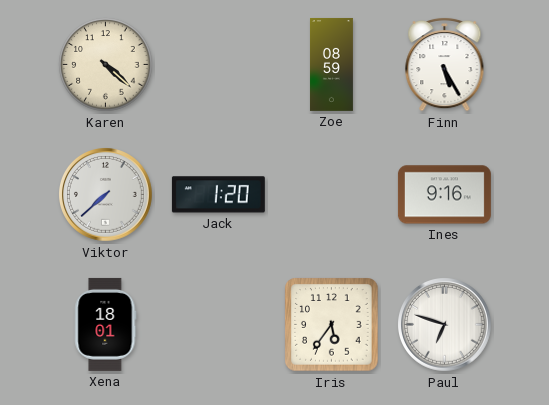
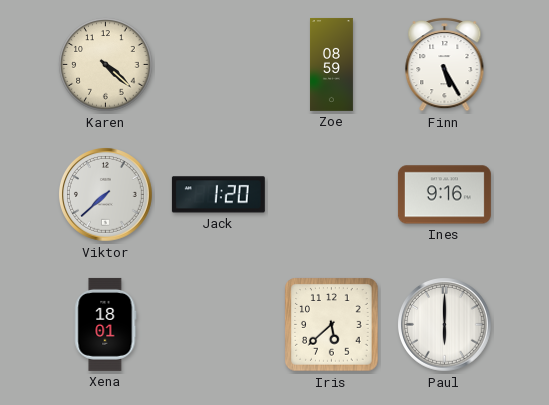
Iris: 5:36 -> 5:38
Paul: 6:48 -> 6:00
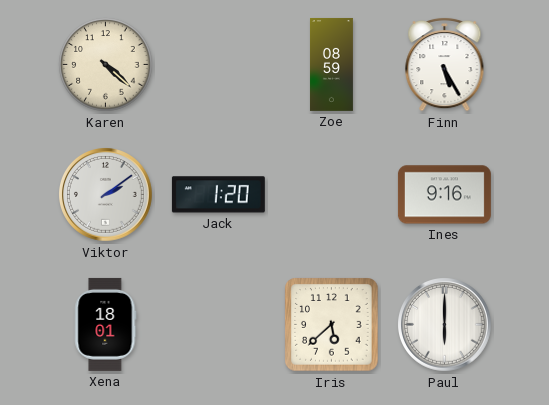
Viktor: 7:38 -> 2:09
